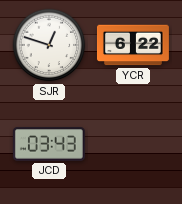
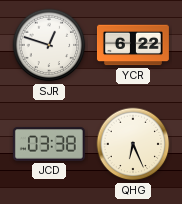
JCD: 03:43 -> 03:38
QHG: none -> 6:26
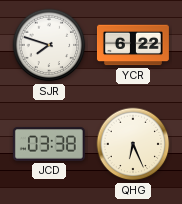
SJR: 12:48 -> 7:48
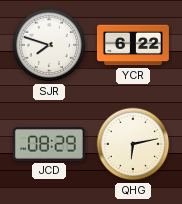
JCD: 03:38 -> 08:29
QHG: 6:26 -> 6:13
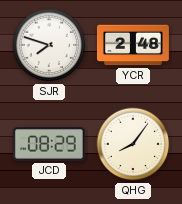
YCR: 6:22 -> 2:48
QHG: 6:13 -> 8:06
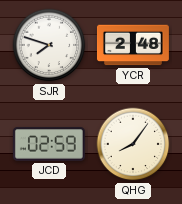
JCD: 08:29 -> 02:59
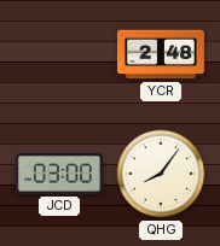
SJR: 7:48 -> none
JCD: 02:59 -> 03:00
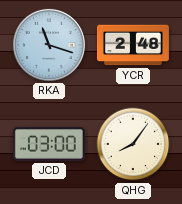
RKA: none -> 11:18
